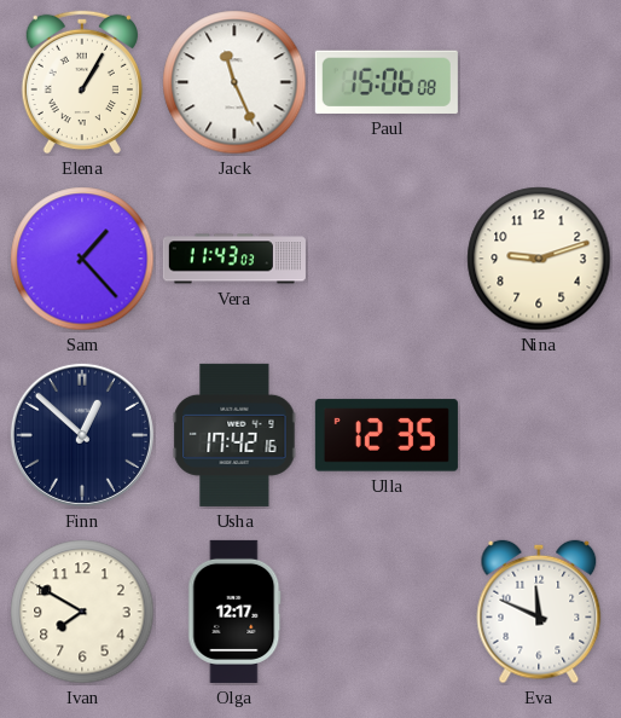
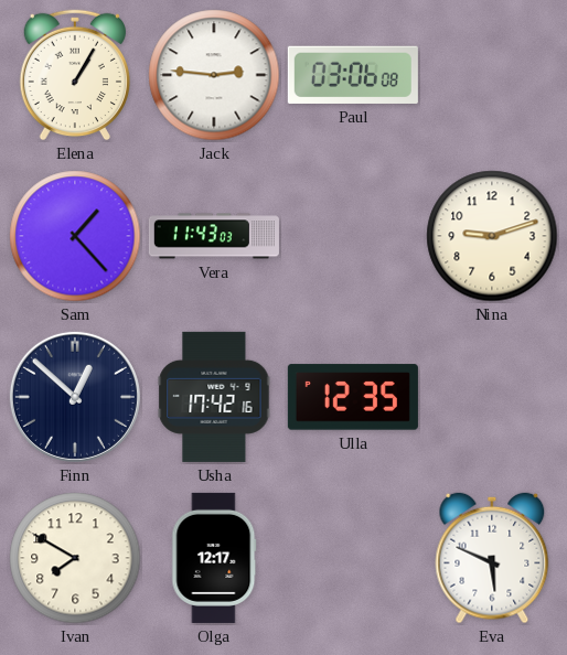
Jack: 11:26 -> 2:46
Paul: 15:06 -> 03:06
Eva: 11:49 -> 5:49
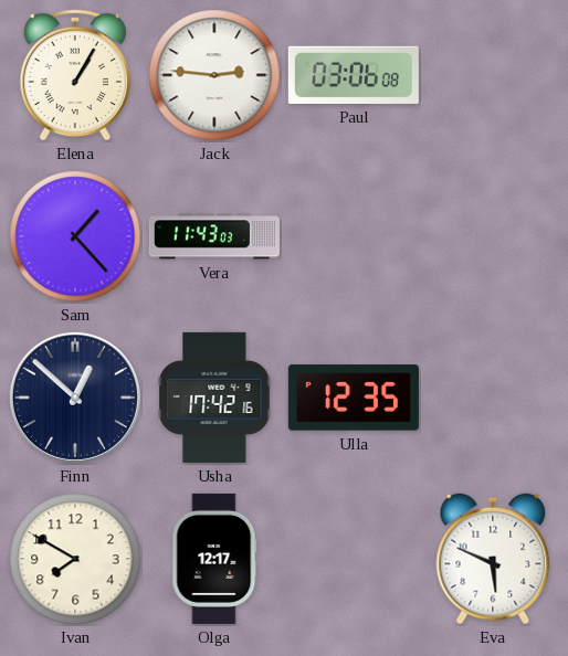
Nina: 9:12 -> none
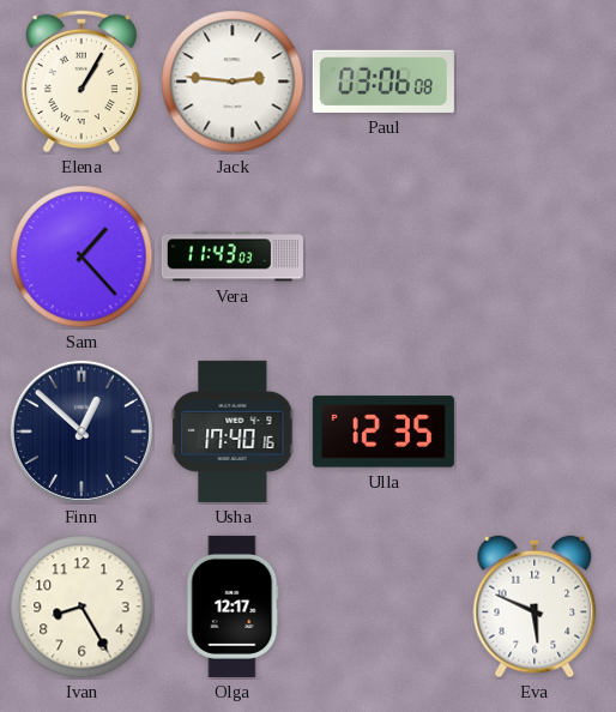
Usha: 17:42 -> 17:40
Ivan: 7:50 -> 8:25
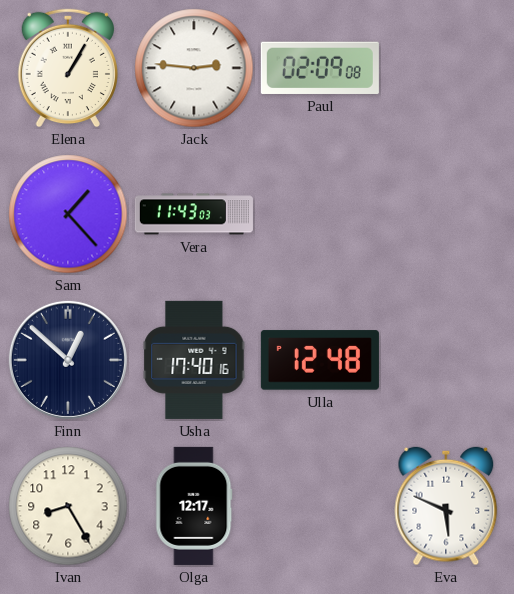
Paul: 03:06 -> 02:09
Ulla: 12:35 -> 12:48
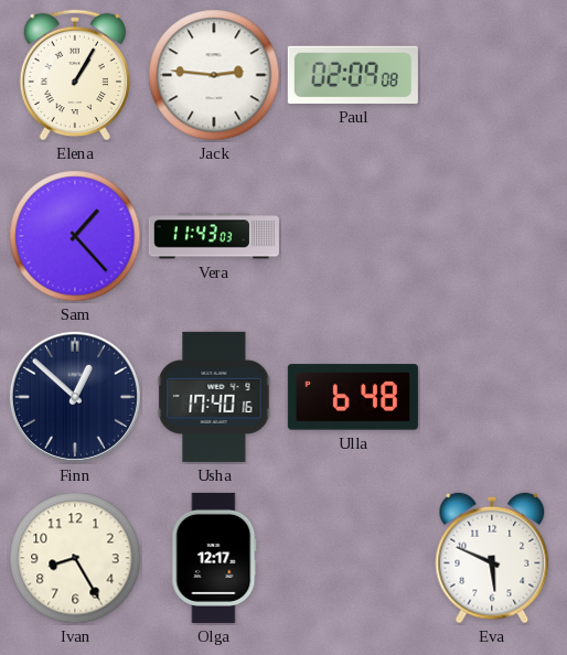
Ulla: 12:48 -> 6:48
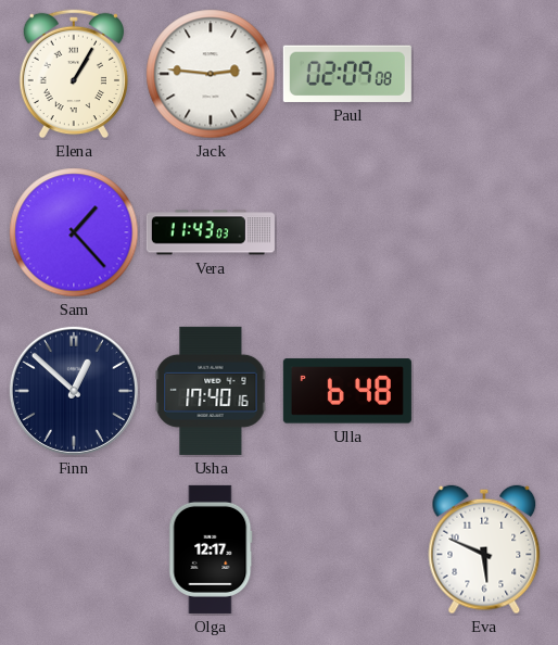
Ivan: 8:25 -> none
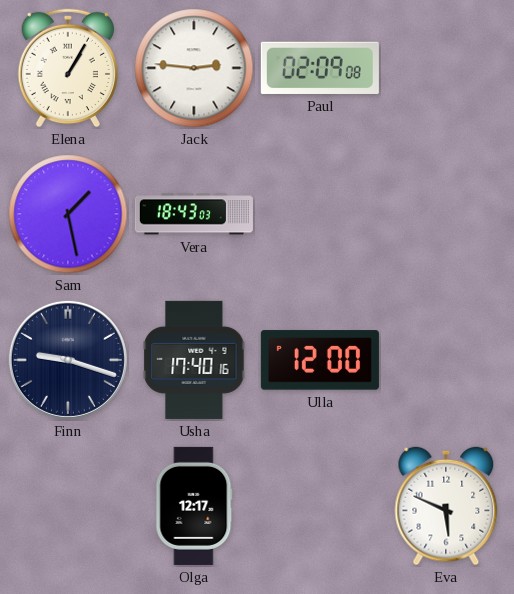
Sam: 1:23 -> 1:28
Vera: 11:43 -> 18:43
Finn: 12:52 -> 9:18
Ulla: 6:48 -> 12:00
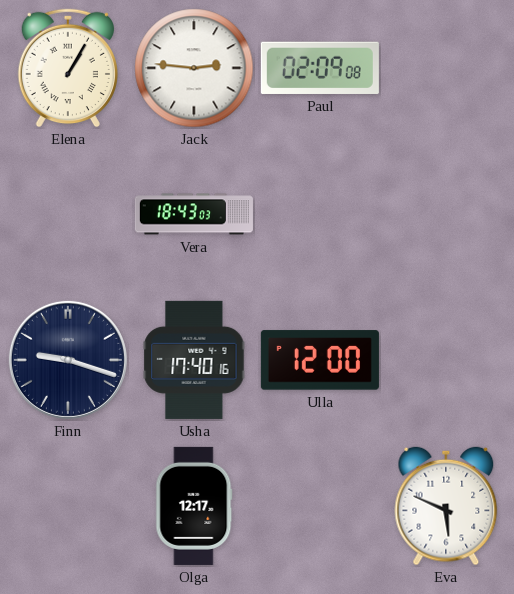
Sam: 1:28 -> none
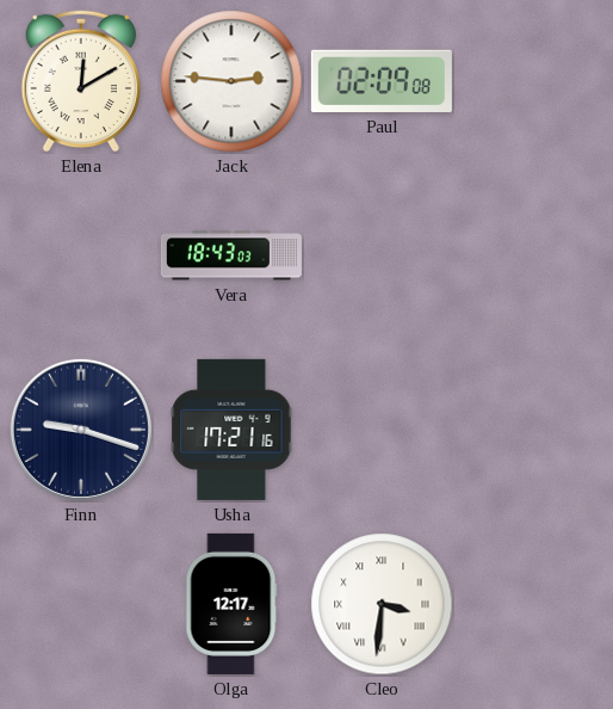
Elena: 1:05 -> 12:10
Usha: 17:40 -> 17:21
Ulla: 12:00 -> none
Cleo: none -> 3:31
Eva: 5:49 -> none
